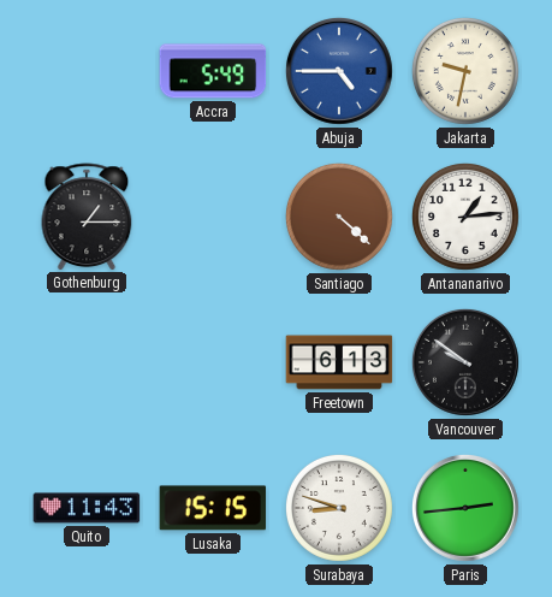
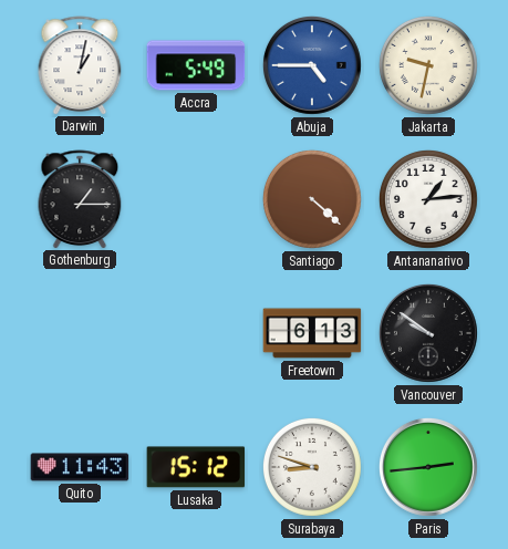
Darwin: none -> 1:02
Lusaka: 15:15 -> 15:12
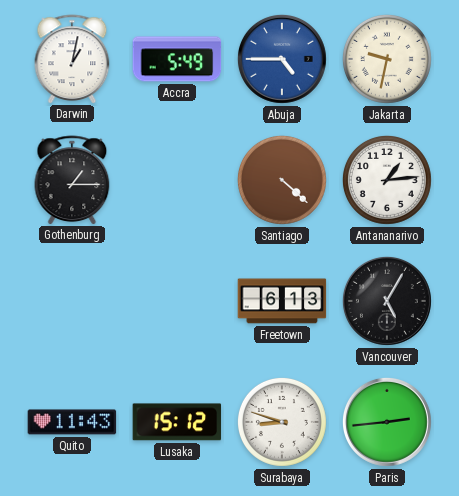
Vancouver: 9:51 -> 5:05
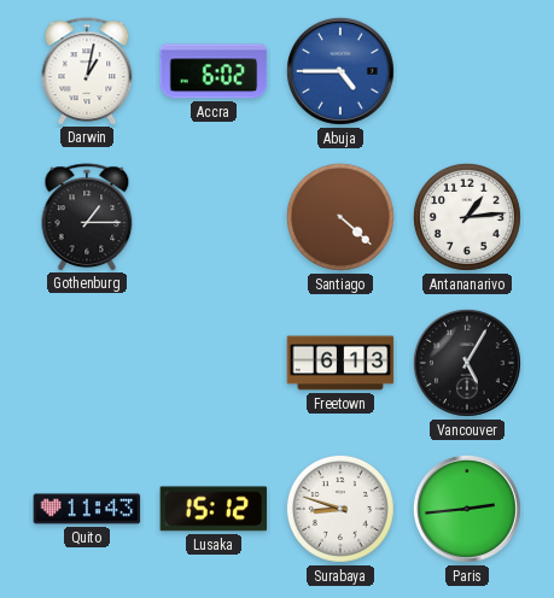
Accra: 5:49 -> 6:02
Jakarta: 9:32 -> none
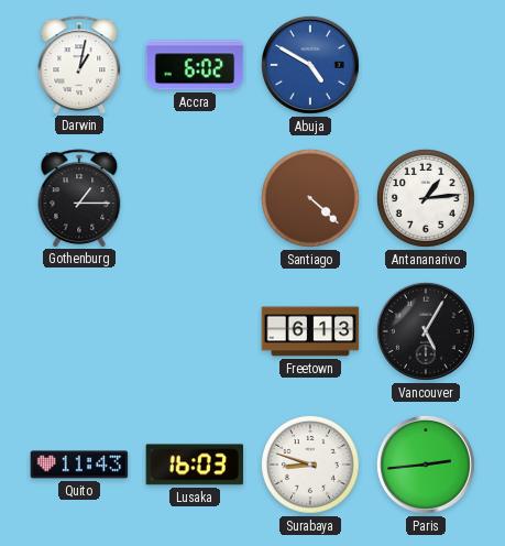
Abuja: 4:45 -> 4:50
Lusaka: 15:12 -> 16:03
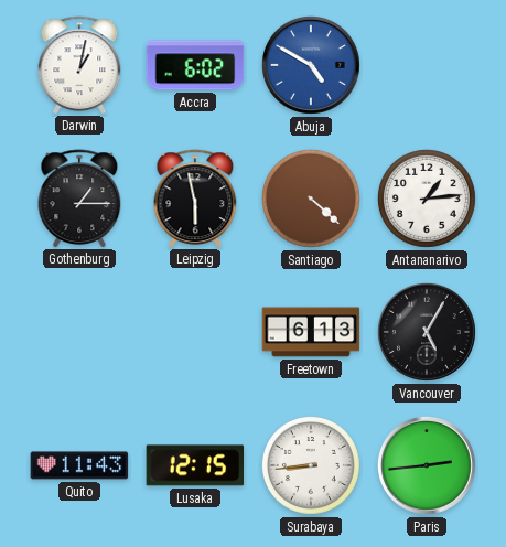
Leipzig: none -> 5:58
Lusaka: 16:03 -> 12:15
Surabaya: 8:48 -> 8:44
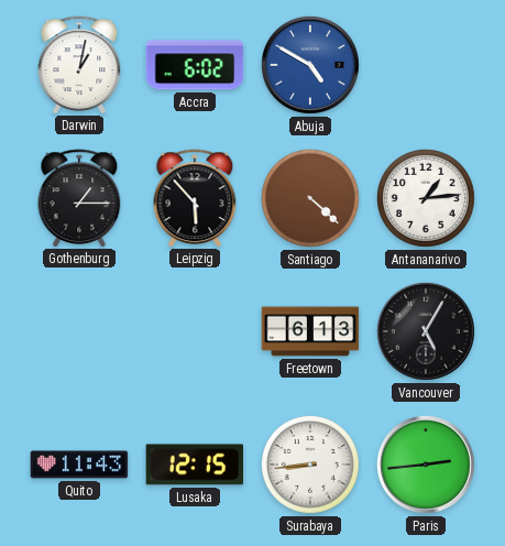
Leipzig: 5:58 -> 5:53
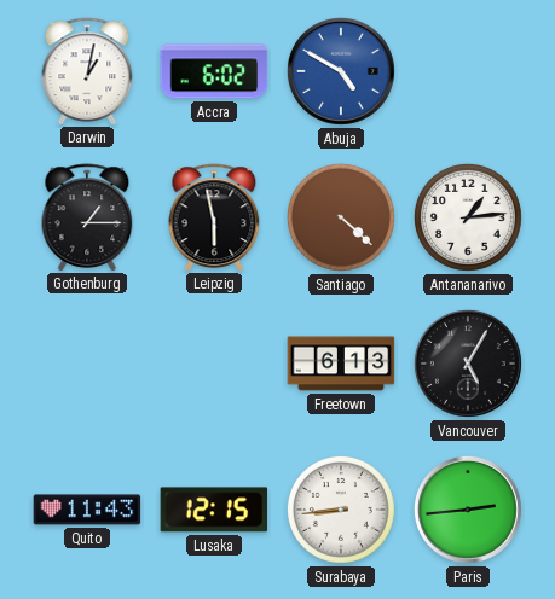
Leipzig: 5:53 -> 5:58
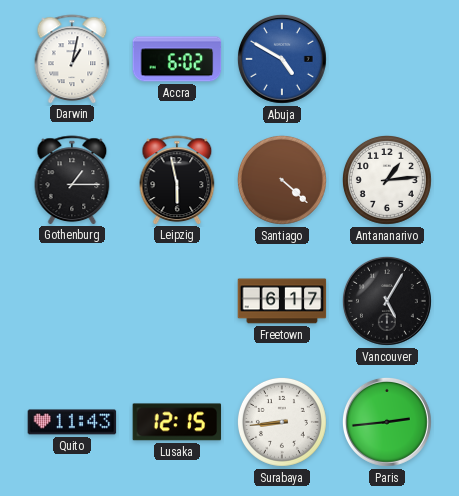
Freetown: 6:13 -> 6:17
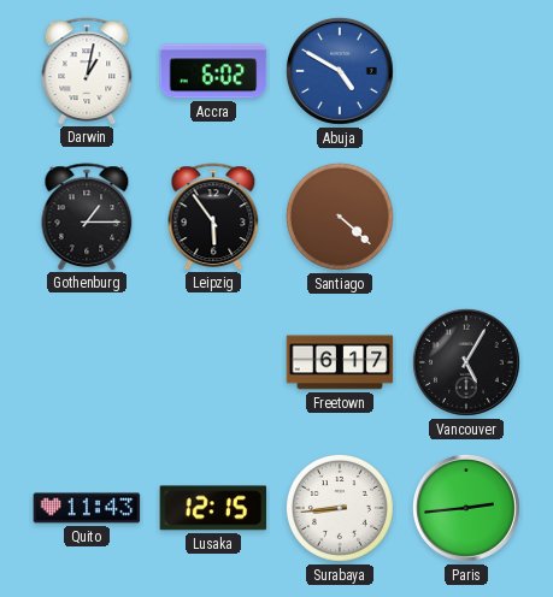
Leipzig: 5:58 -> 5:54
Antananarivo: 1:14 -> none
